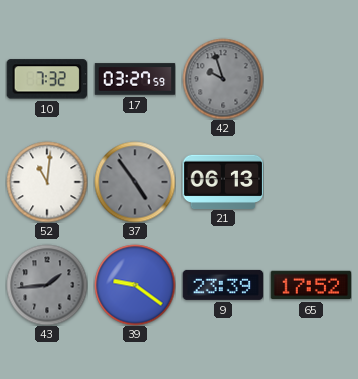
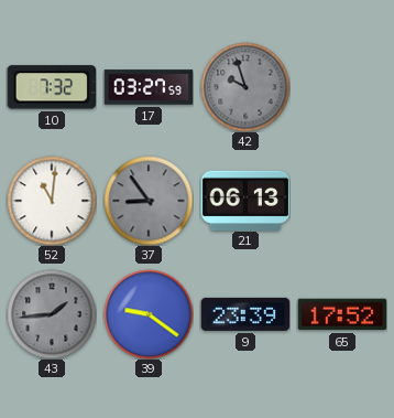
37: 4:54 -> 8:54
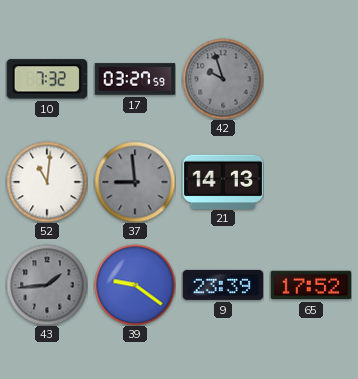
37: 8:54 -> 8:59
21: 06:13 -> 14:13
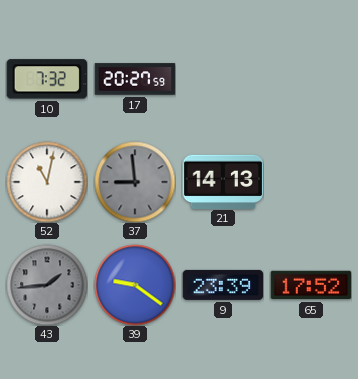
17: 03:27 -> 20:27
42: 9:57 -> none
52: 11:01 -> 11:02
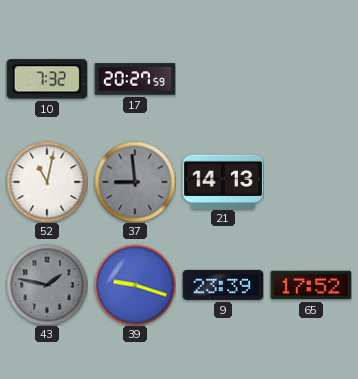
43: 1:44 -> 1:47
39: 9:21 -> 9:18
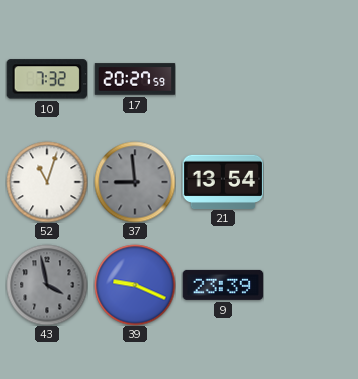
52: 11:02 -> 11:03
21: 14:13 -> 13:54
43: 1:47 -> 3:58
39: 9:18 -> 9:19
65: 17:52 -> none
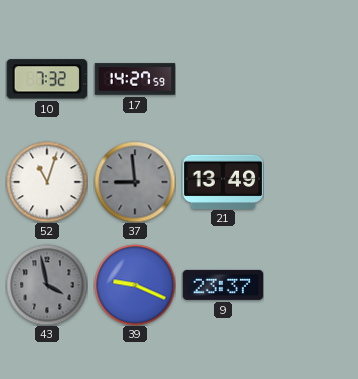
17: 20:27 -> 14:27
21: 13:54 -> 13:49
9: 23:39 -> 23:37
